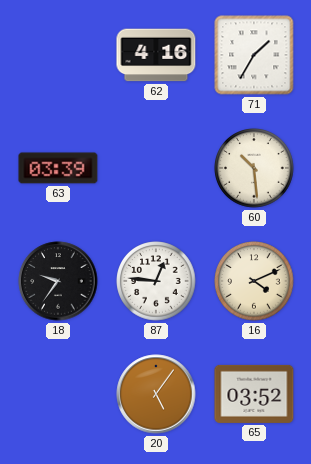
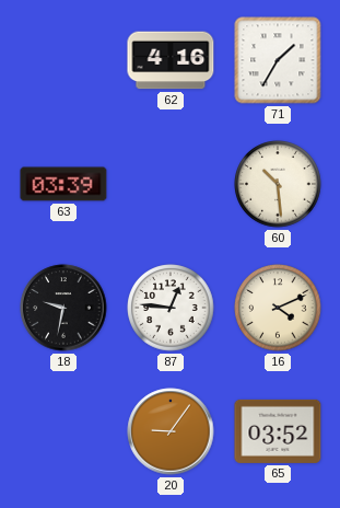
18: 9:36 -> 9:32
20: 5:06 -> 9:06
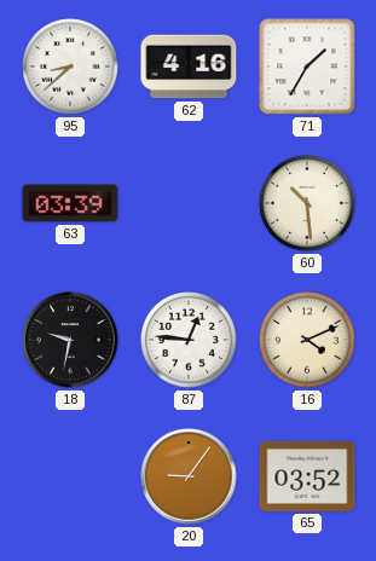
95: none -> 8:38
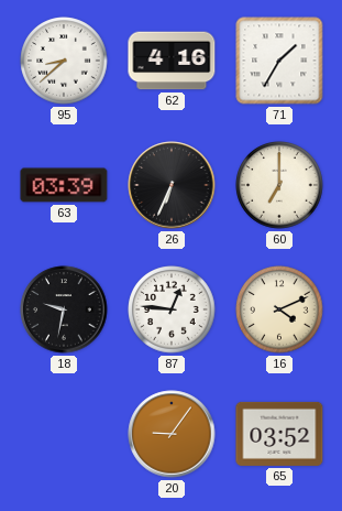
26: none -> 6:34
60: 10:29 -> 7:00
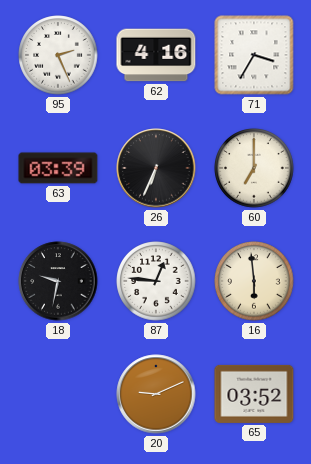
95: 8:38 -> 2:26
71: 1:35 -> 3:35
16: 4:11 -> 5:59
20: 9:06 -> 9:11
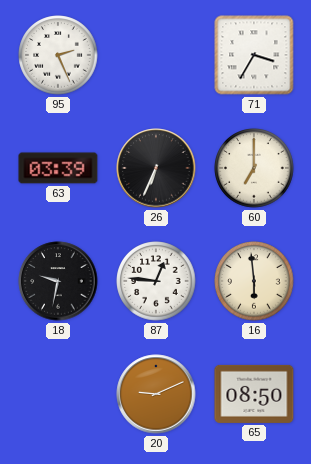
62: 4:16 -> none
65: 03:52 -> 08:50
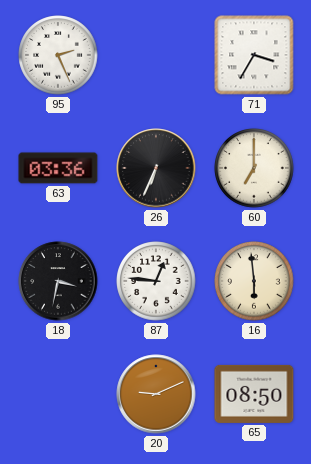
63: 03:39 -> 03:36
18: 9:32 -> 3:32
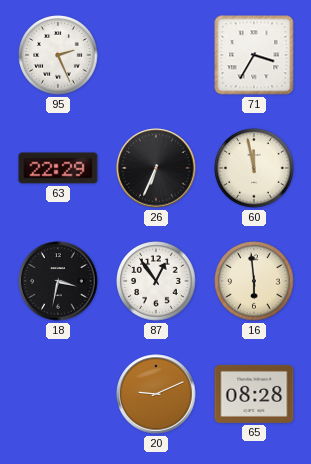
63: 03:36 -> 22:29
60: 7:00 -> 11:58
87: 12:46 -> 12:54
65: 08:50 -> 08:28
